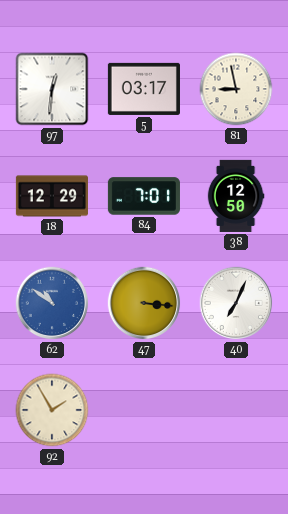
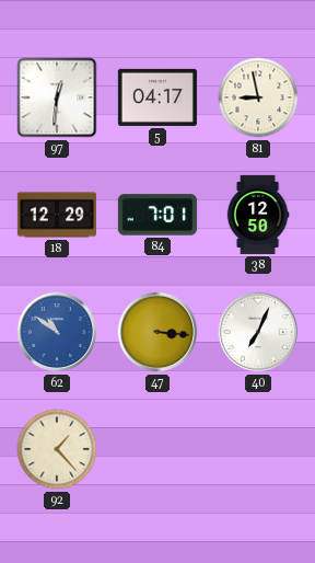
5: 03:17 -> 04:17
92: 1:55 -> 1:23
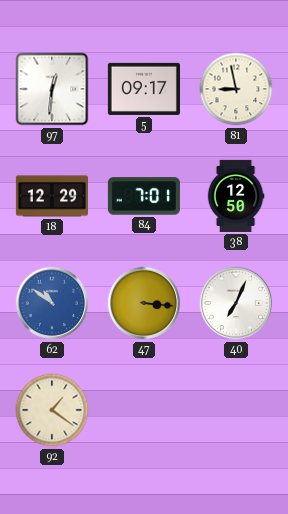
5: 04:17 -> 09:17
92: 1:23 -> 1:21
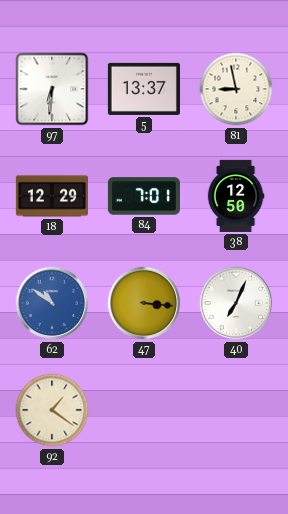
97: 12:31 -> 6:31
5: 09:17 -> 13:37
